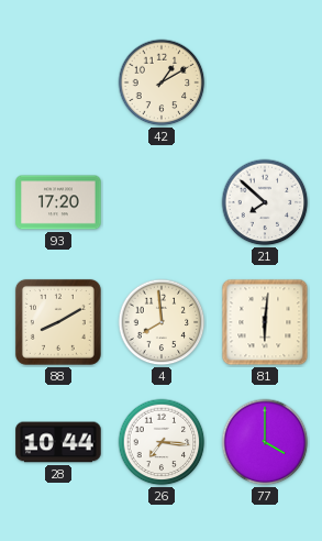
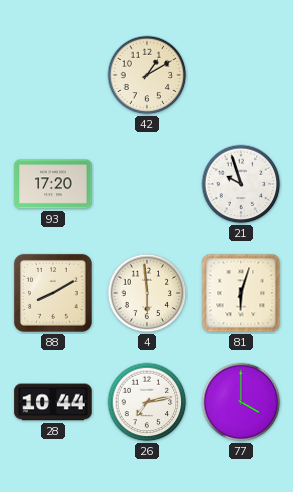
21: 7:52 -> 9:57
4: 7:59 -> 5:59
81: 6:01 -> 6:03
26: 7:16 -> 7:13
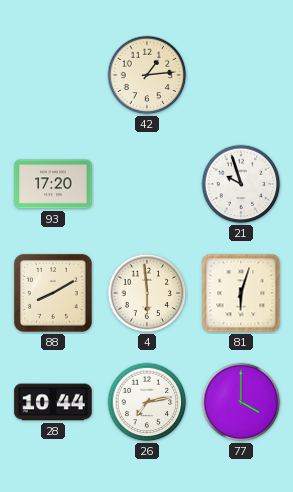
42: 1:10 -> 1:14
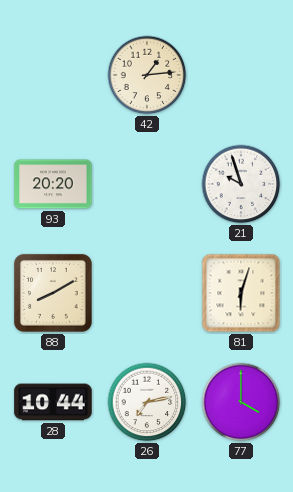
93: 17:20 -> 20:20
4: 5:59 -> none
